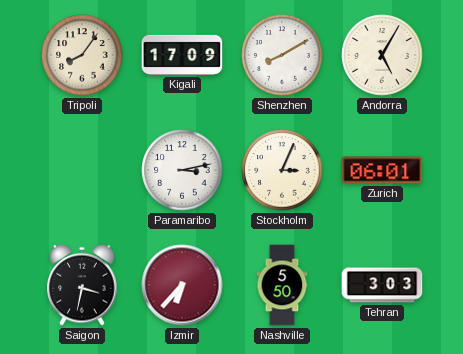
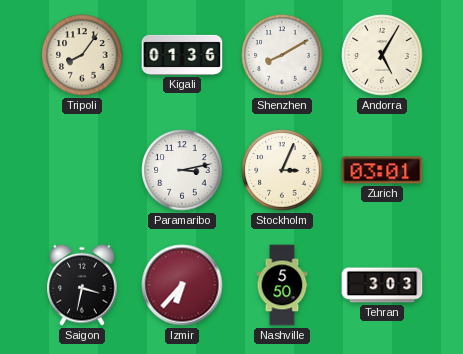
Kigali: 17:09 -> 01:36
Zurich: 06:01 -> 03:01
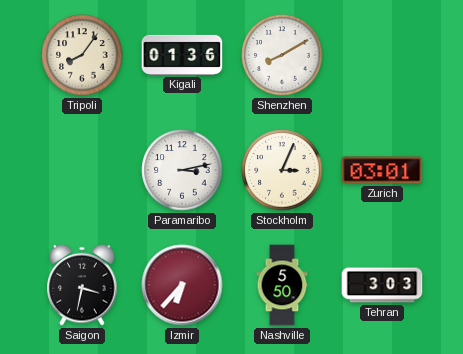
Andorra: 5:05 -> none
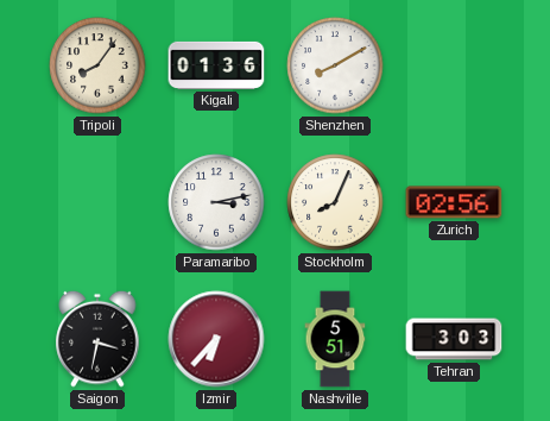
Stockholm: 3:04 -> 8:04
Zurich: 03:01 -> 02:56
Nashville: 5:50 -> 5:51
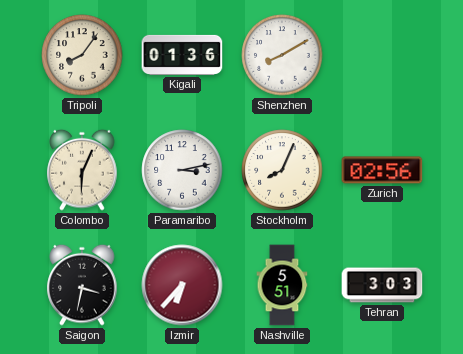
Colombo: none -> 6:04
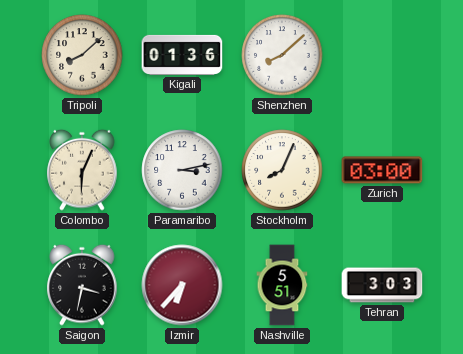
Tripoli: 8:06 -> 8:08
Shenzhen: 8:10 -> 8:08
Zurich: 02:56 -> 03:00
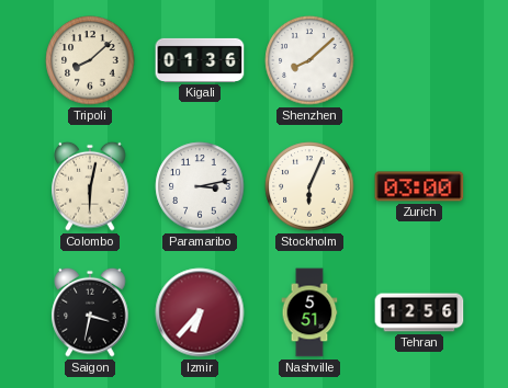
Colombo: 6:04 -> 6:02
Stockholm: 8:04 -> 6:04
Tehran: 3:03 -> 12:56
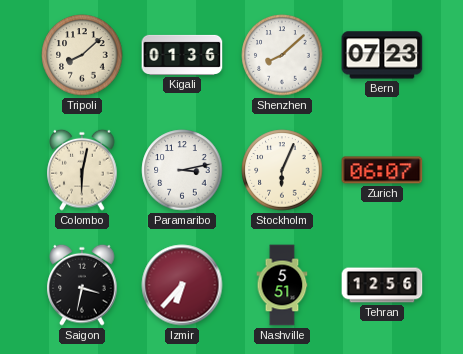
Bern: none -> 07:23
Zurich: 03:00 -> 06:07
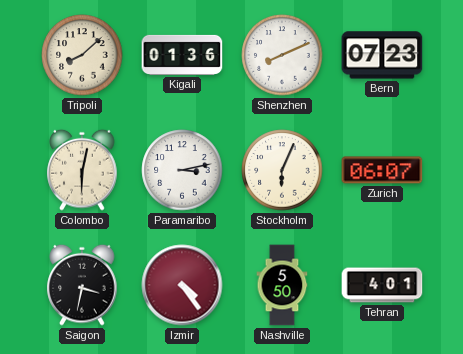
Shenzhen: 8:08 -> 8:11
Izmir: 6:37 -> 4:24
Nashville: 5:51 -> 5:50
Tehran: 12:56 -> 4:01
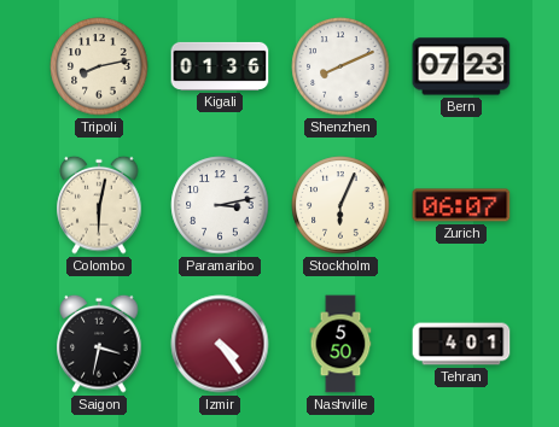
Tripoli: 8:08 -> 8:13
